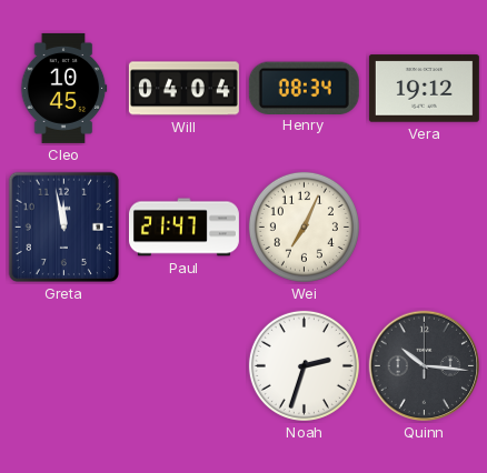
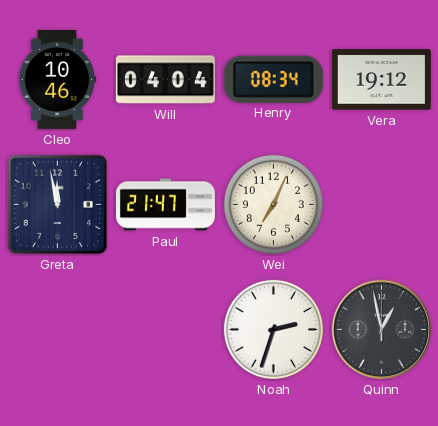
Cleo: 10:45 -> 10:46
Quinn: 10:16 -> 12:58
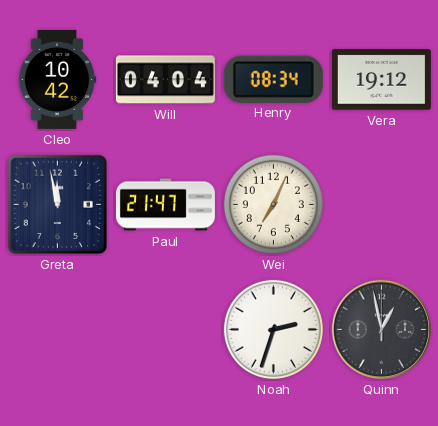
Cleo: 10:46 -> 10:42
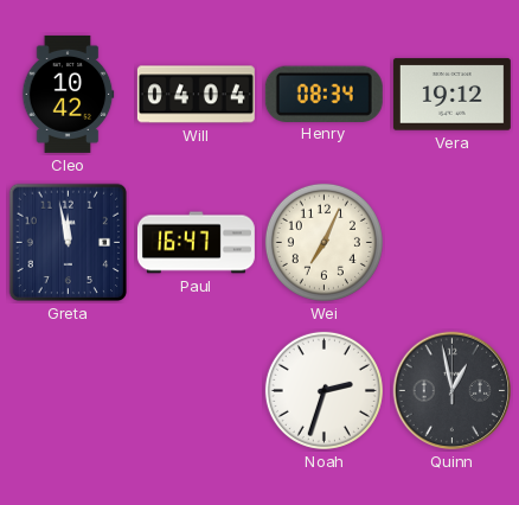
Paul: 21:47 -> 16:47
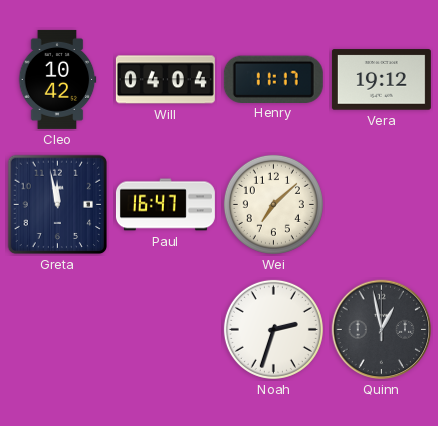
Henry: 08:34 -> 11:17
Wei: 7:04 -> 7:08
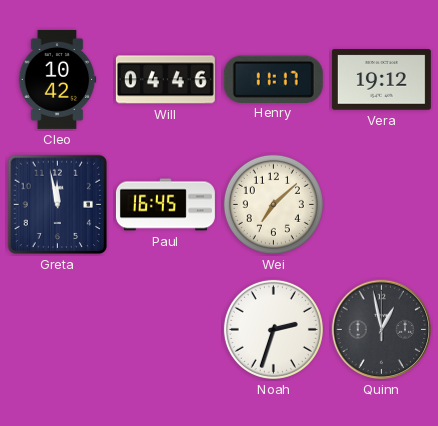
Will: 04:04 -> 04:46
Paul: 16:47 -> 16:45
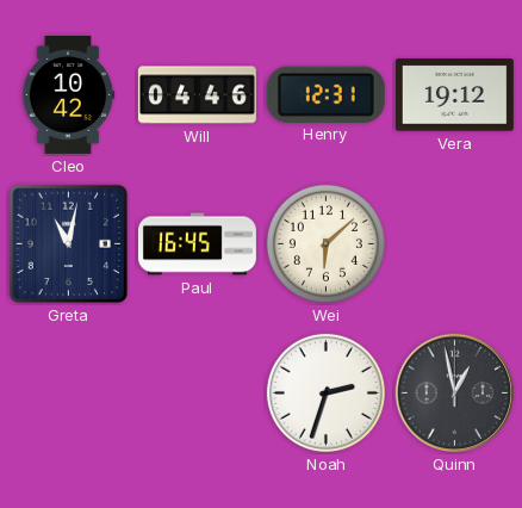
Henry: 11:17 -> 12:31
Greta: 11:58 -> 11:02
Wei: 7:08 -> 6:08
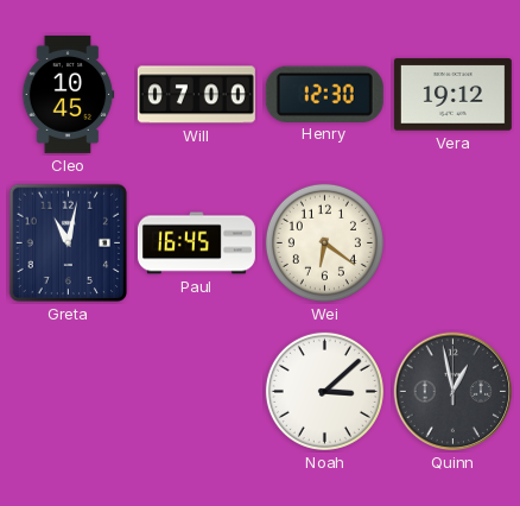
Cleo: 10:42 -> 10:45
Will: 04:46 -> 07:00
Henry: 12:31 -> 12:30
Wei: 6:08 -> 6:21
Noah: 2:33 -> 3:08
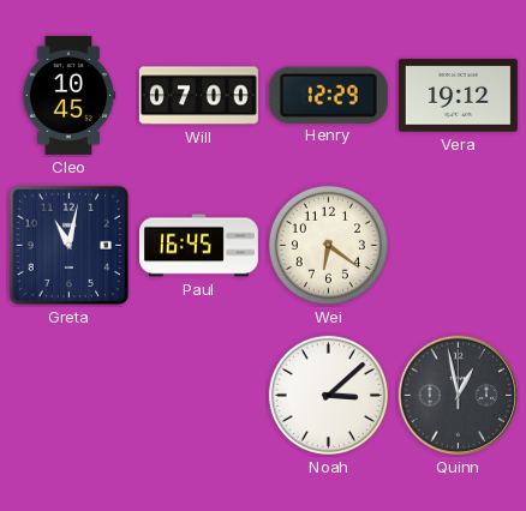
Henry: 12:30 -> 12:29
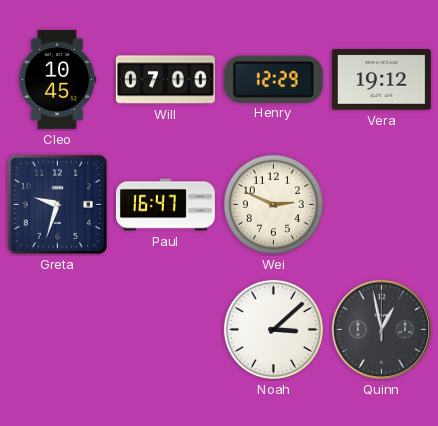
Greta: 11:02 -> 9:33
Paul: 16:45 -> 16:47
Wei: 6:21 -> 2:49
